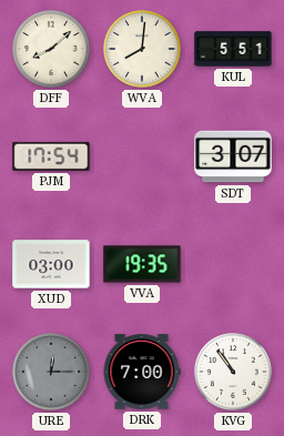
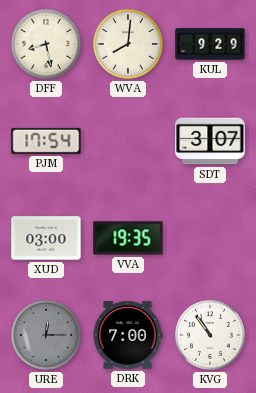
DFF: 8:08 -> 8:28
KUL: 5:51 -> 9:29
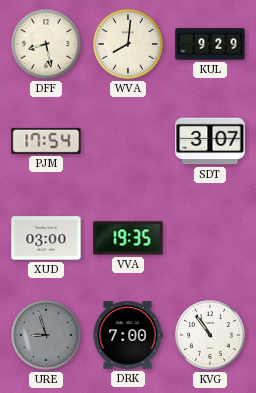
URE: 12:15 -> 8:57
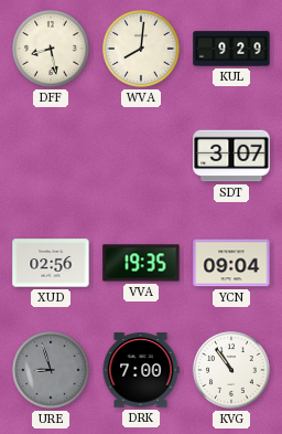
PJM: 17:54 -> none
XUD: 03:00 -> 02:56
YCN: none -> 09:04
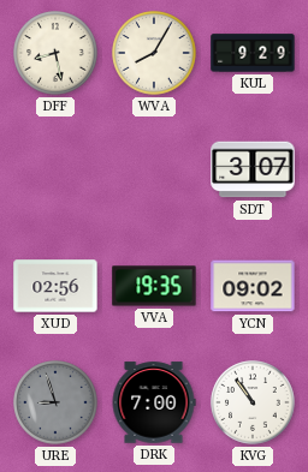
WVA: 8:01 -> 8:05
YCN: 09:04 -> 09:02
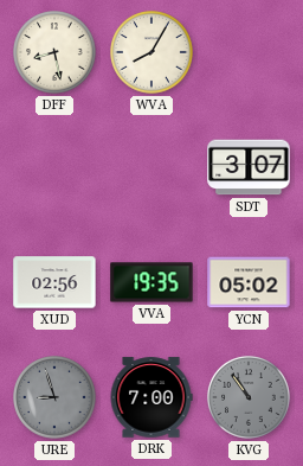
KUL: 9:29 -> none
YCN: 09:02 -> 05:02
KVG dial: white -> grey
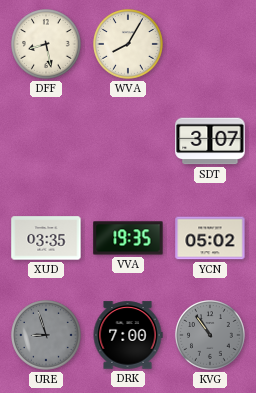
XUD: 02:56 -> 03:35
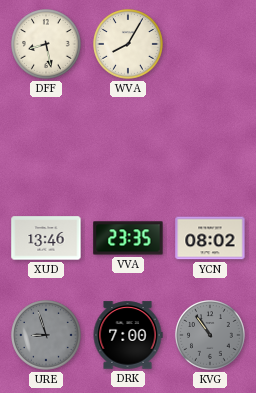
SDT: 3:07 -> none
XUD: 03:35 -> 13:46
VVA: 19:35 -> 23:35
YCN: 05:02 -> 08:02
